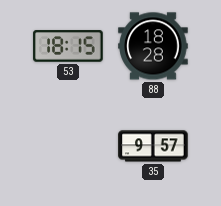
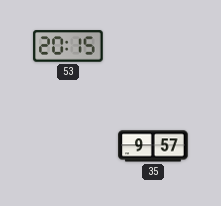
53: 18:15 -> 20:15
88: 18:28 -> none
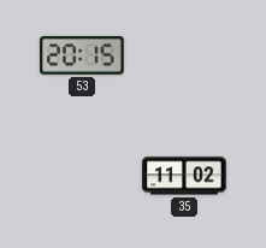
35: 9:57 -> 11:02
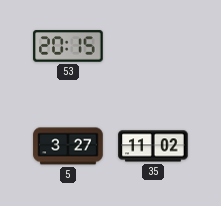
5: none -> 3:27
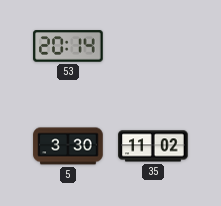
53: 20:15 -> 20:14
5: 3:27 -> 3:30
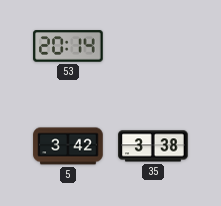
5: 3:30 -> 3:42
35: 11:02 -> 3:38
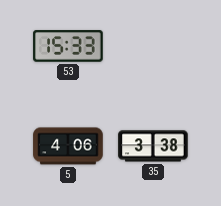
53: 20:14 -> 15:33
5: 3:42 -> 4:06
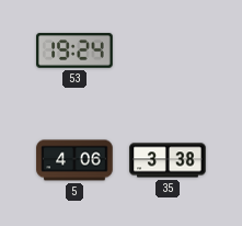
53: 15:33 -> 19:24
